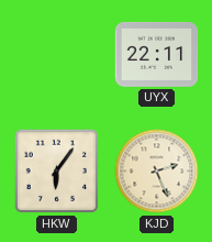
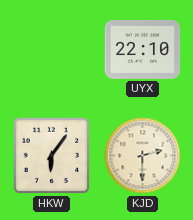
UYX: 22:11 -> 22:10
KJD: 2:26 -> 2:30
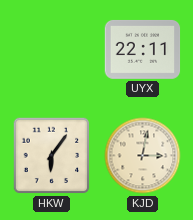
UYX: 22:10 -> 22:11
KJD: 2:30 -> 3:02
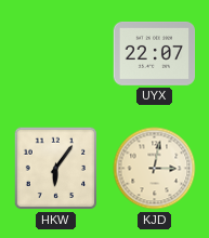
UYX: 22:11 -> 22:07
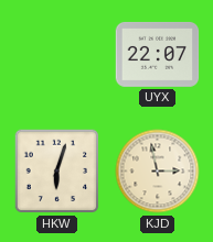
HKW: 6:06 -> 6:03
KJD: 3:02 -> 2:58
